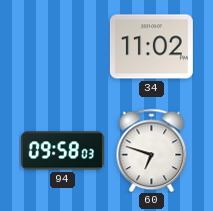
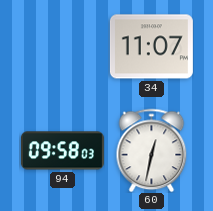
34: 11:02 -> 11:07
60: 6:48 -> 12:32
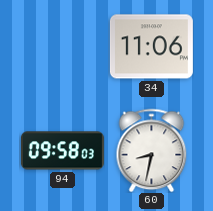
34: 11:07 -> 11:06
60: 12:32 -> 8:32
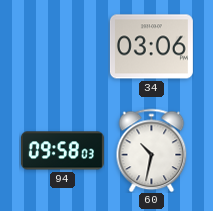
34: 11:06 -> 03:06
60: 8:32 -> 10:32
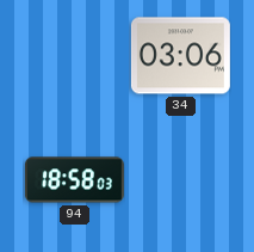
94: 09:58 -> 18:58
60: 10:32 -> none
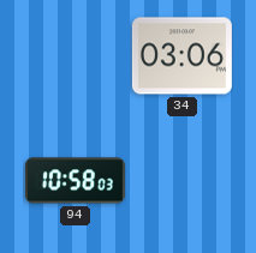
94: 18:58 -> 10:58
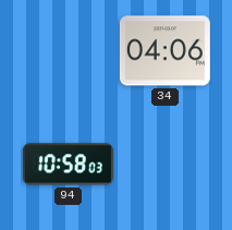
34: 03:06 -> 04:06
